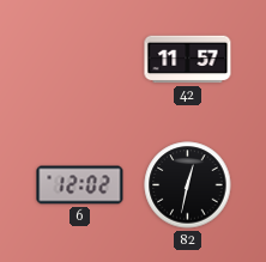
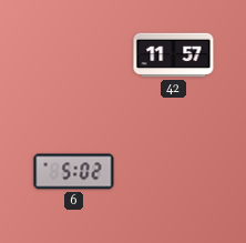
6: 12:02 -> 5:02
82: 12:32 -> none
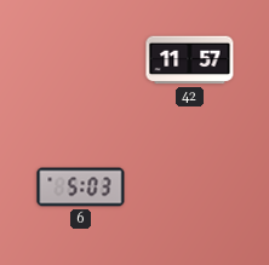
6: 5:02 -> 5:03
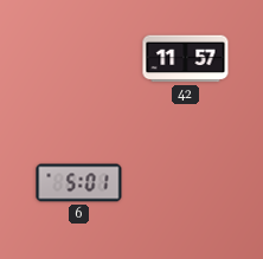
6: 5:03 -> 5:01
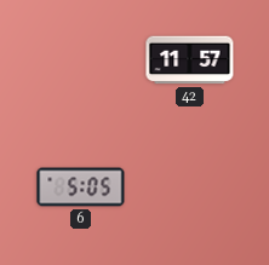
6: 5:01 -> 5:05
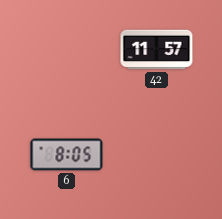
6: 5:05 -> 8:05
